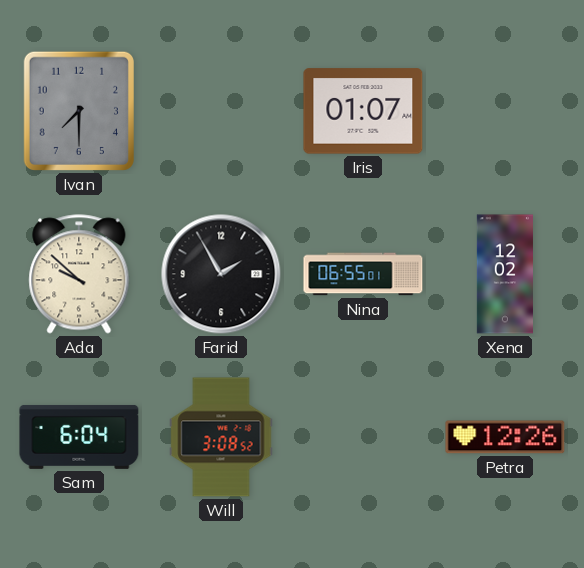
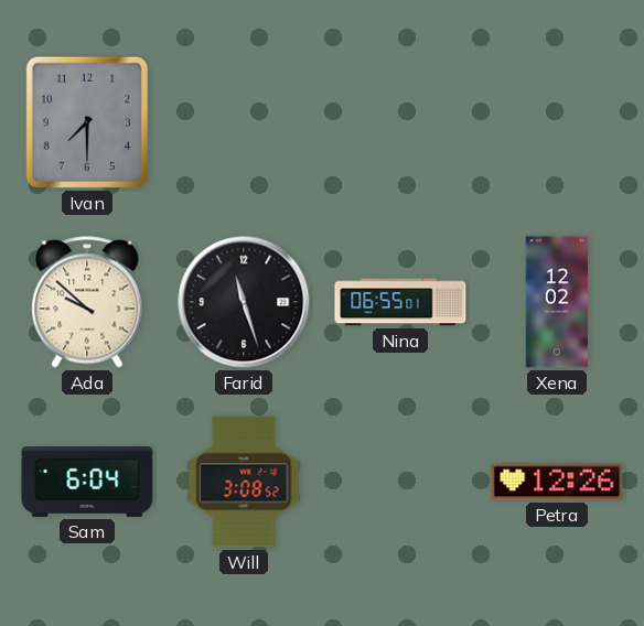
Iris: 01:07 -> none
Farid: 1:55 -> 11:27
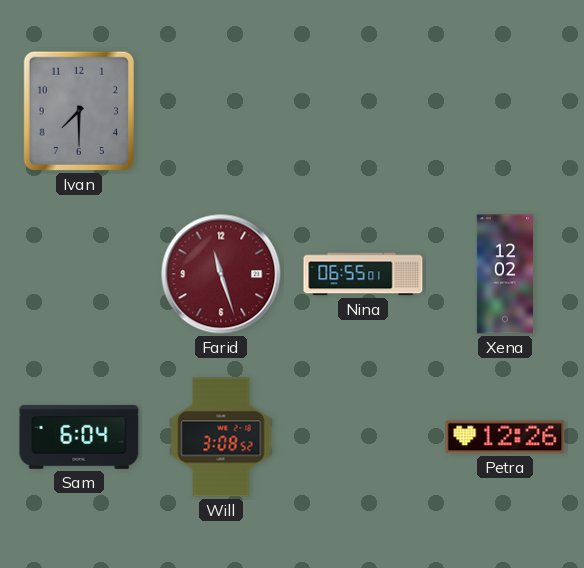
Ada: 9:52 -> none
Farid dial: black -> burgundy
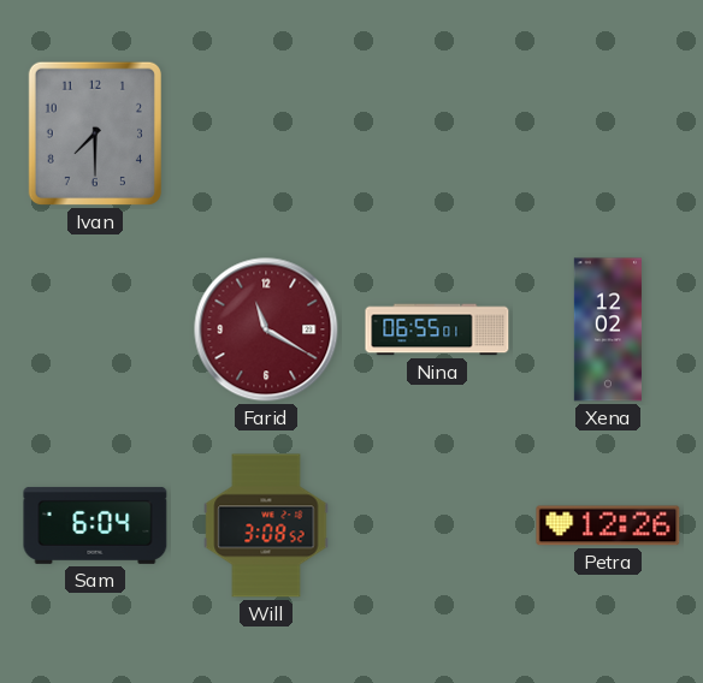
Farid: 11:27 -> 11:20
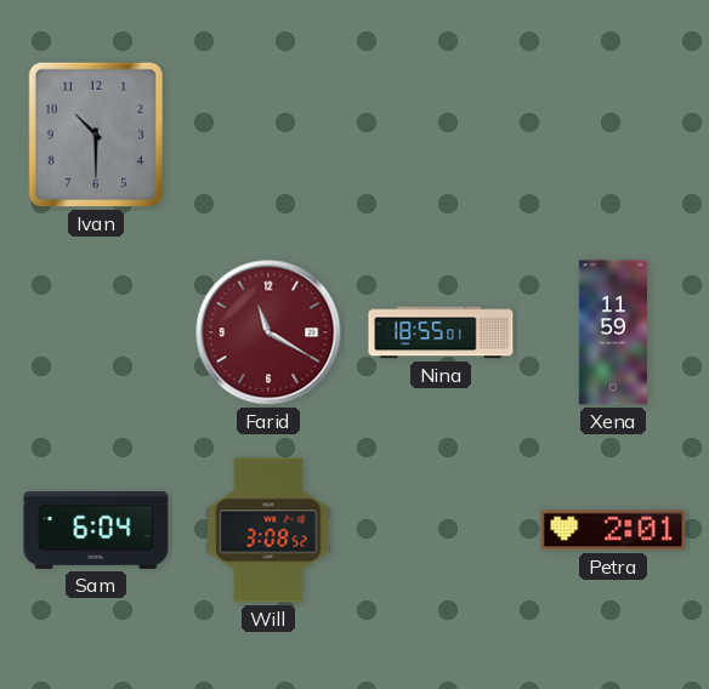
Ivan: 7:30 -> 10:30
Nina: 06:55 -> 18:55
Xena: 12:02 -> 11:59
Petra: 12:26 -> 2:01
